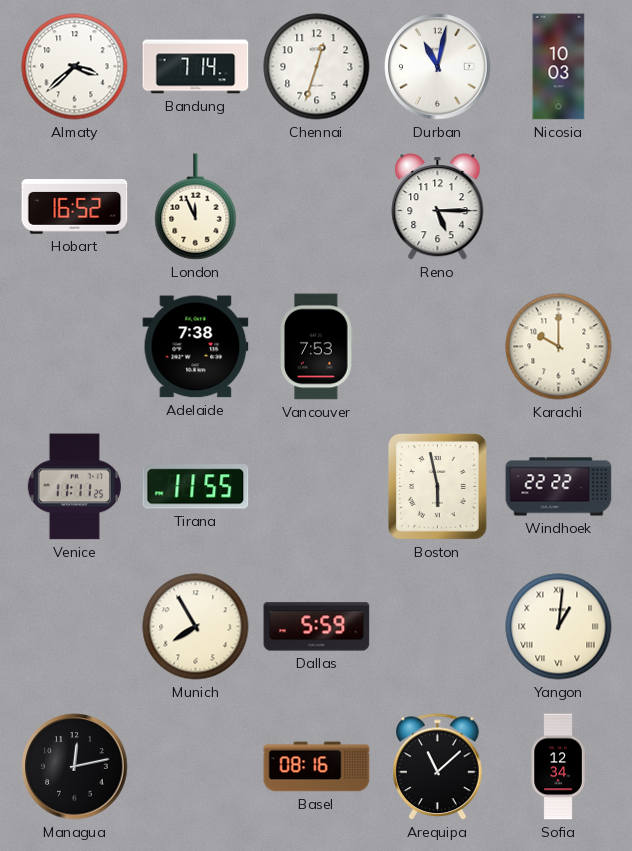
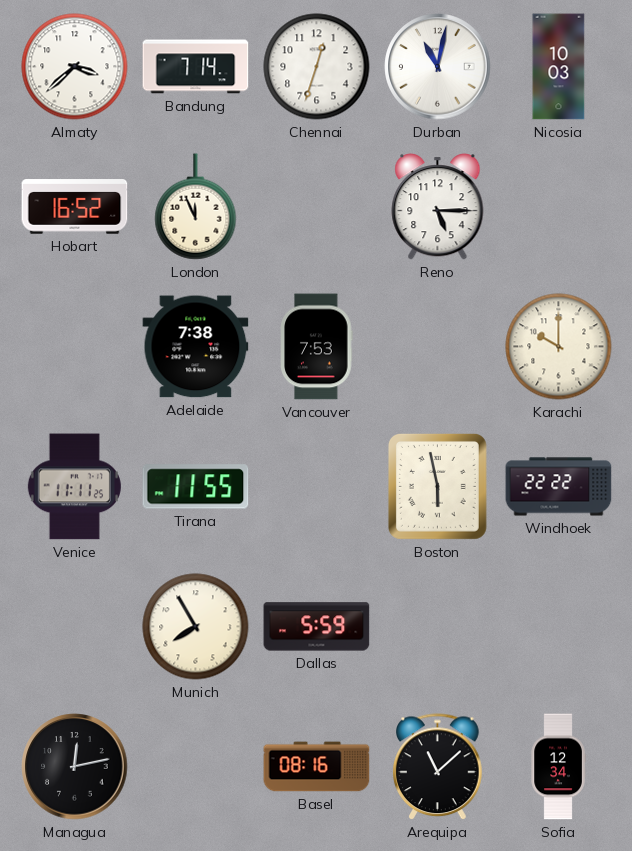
Yangon: 1:01 -> none
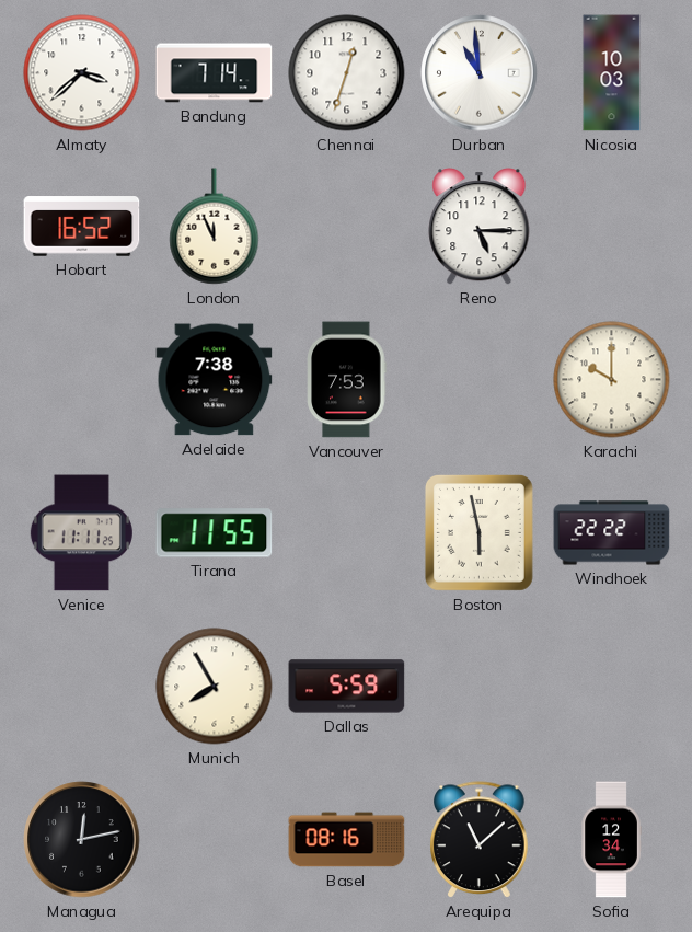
Durban: 11:02 -> 10:59
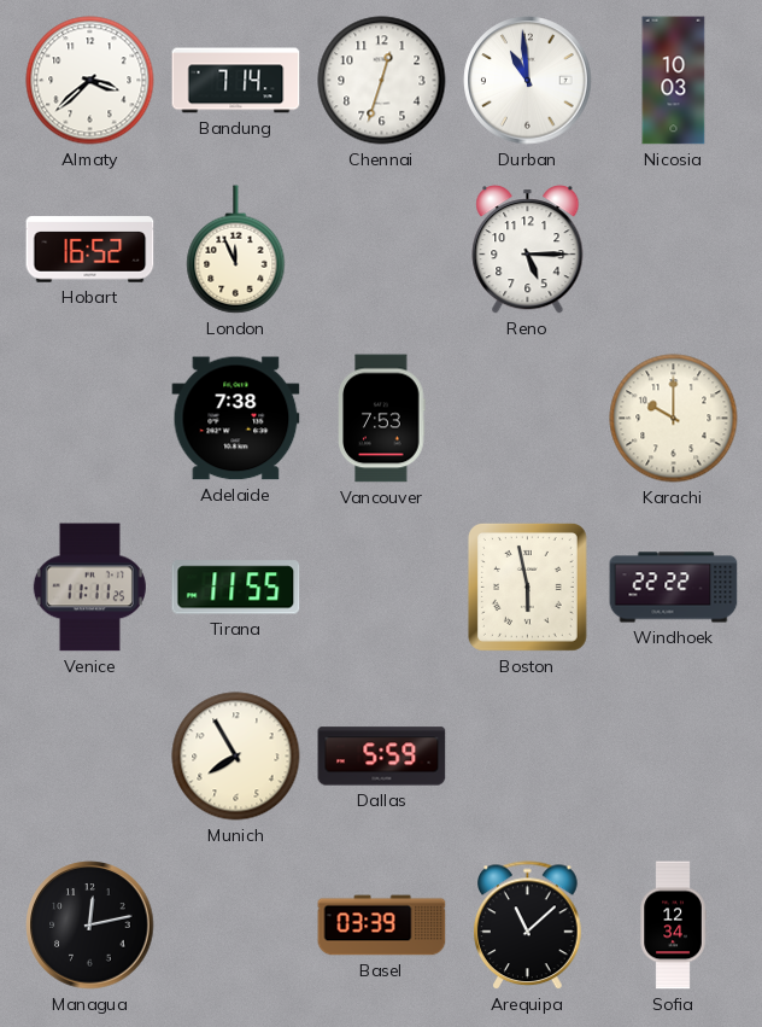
Basel: 08:16 -> 03:39
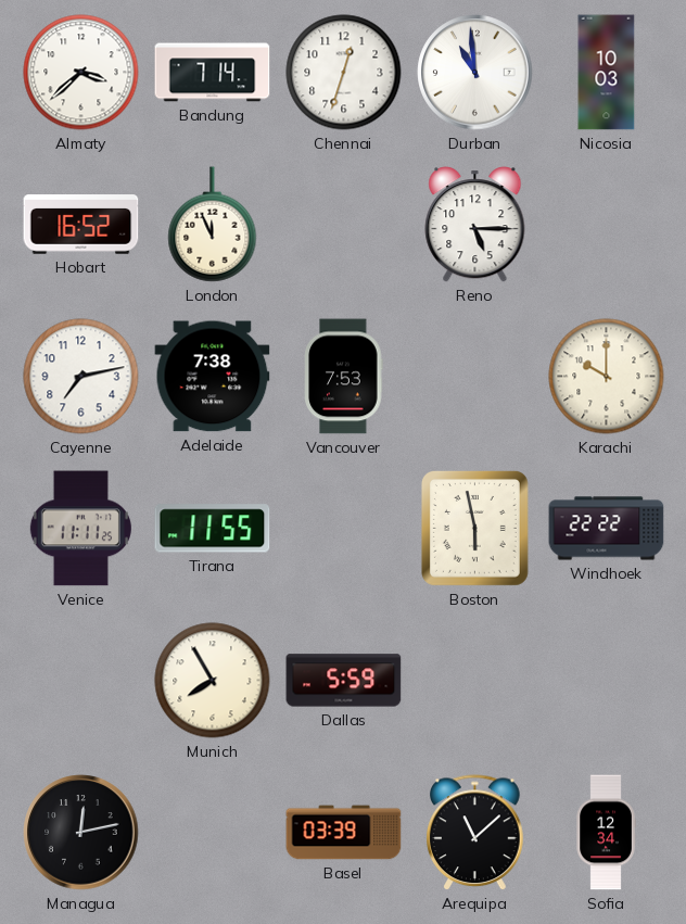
Cayenne: none -> 7:13
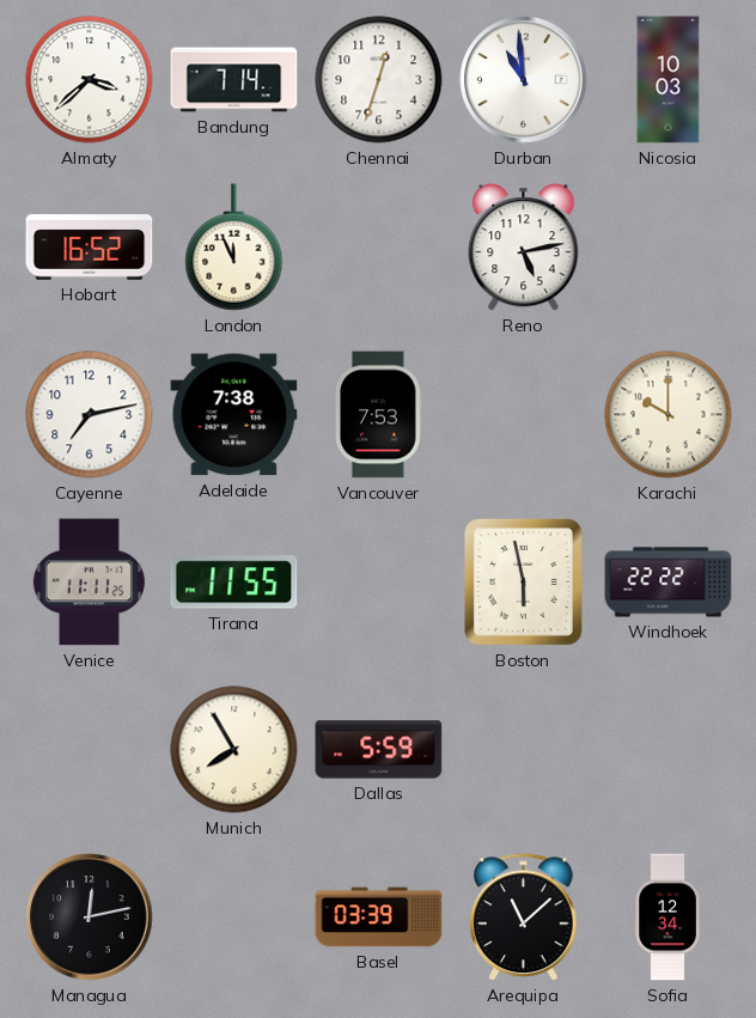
Reno: 5:15 -> 5:13
